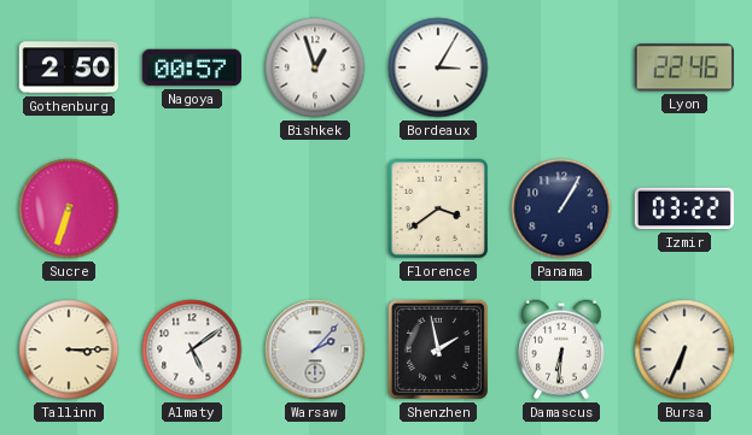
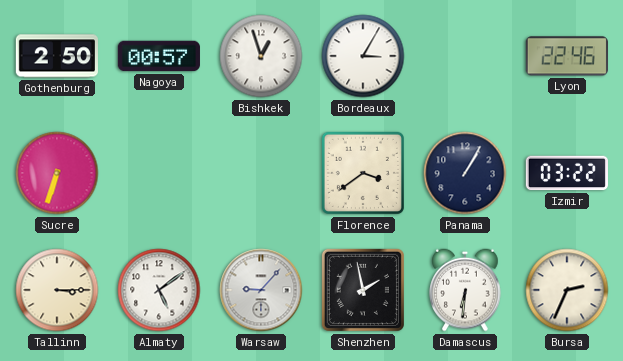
Warsaw: 2:07 -> 9:07
Bursa: 6:34 -> 2:34
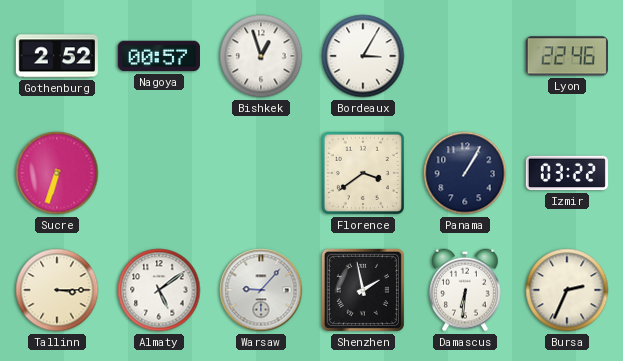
Gothenburg: 2:50 -> 2:52
